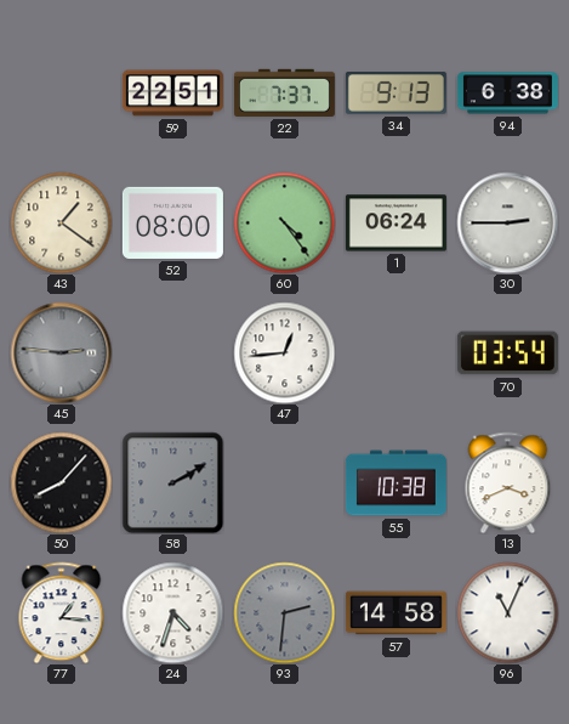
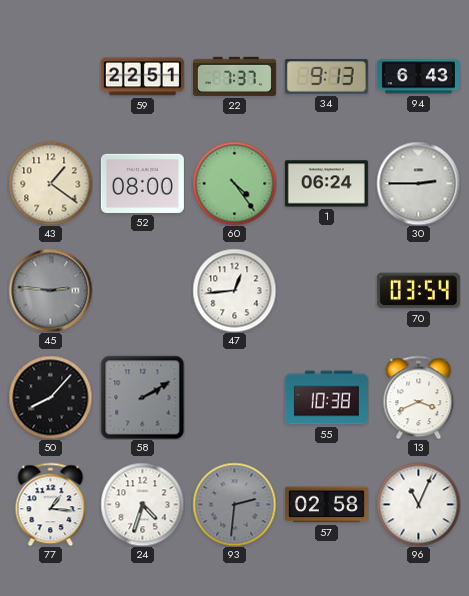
94: 6:38 -> 6:43
57: 14:58 -> 02:58
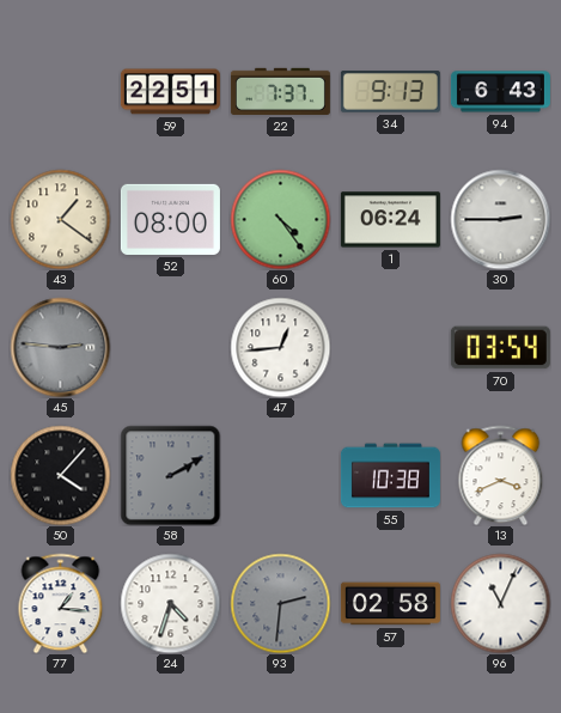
50: 8:07 -> 4:07
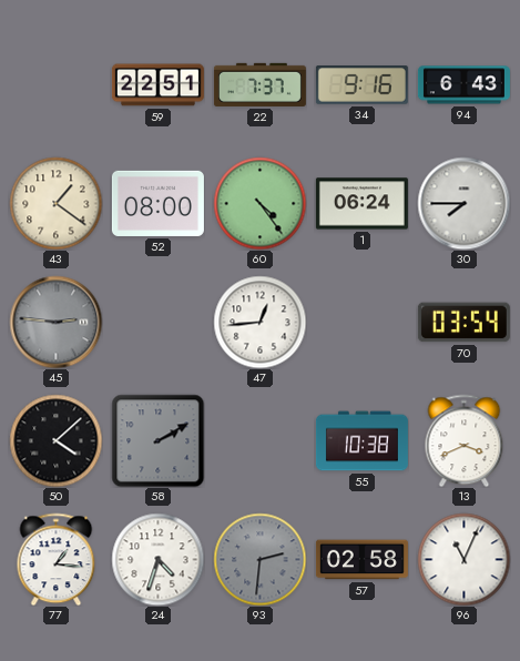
34: 9:13 -> 9:16
30: 2:45 -> 7:45
50: 4:07 -> 4:08
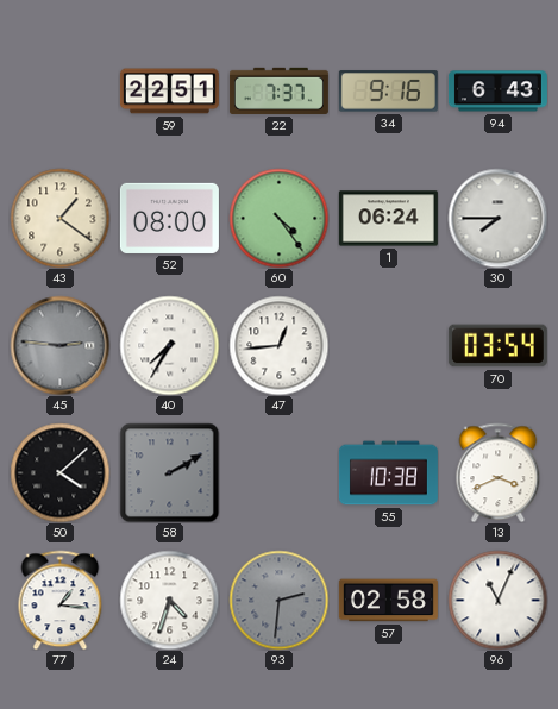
40: none -> 7:35
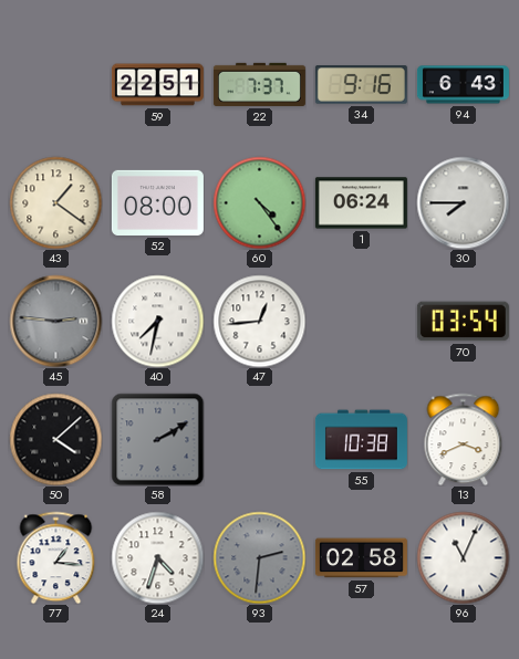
40: 7:35 -> 7:32
